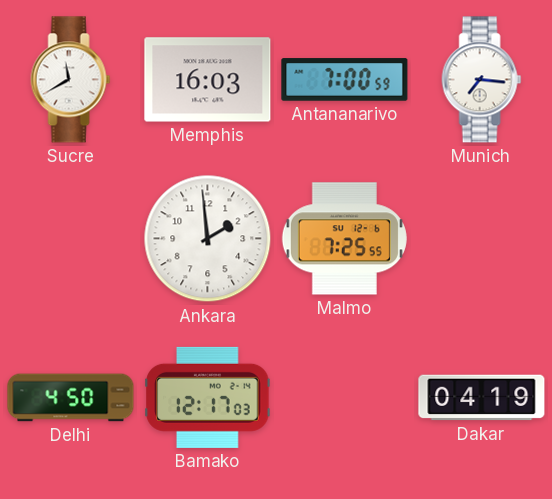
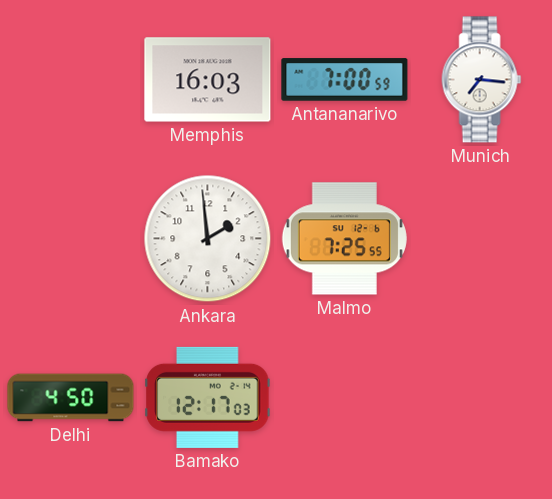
Sucre: 11:40 -> none
Dakar: 04:19 -> none
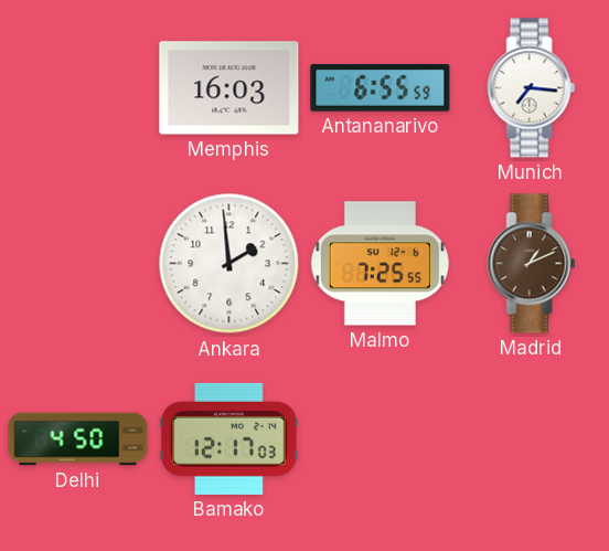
Antananarivo: 7:00 -> 6:55
Madrid: none -> 1:11
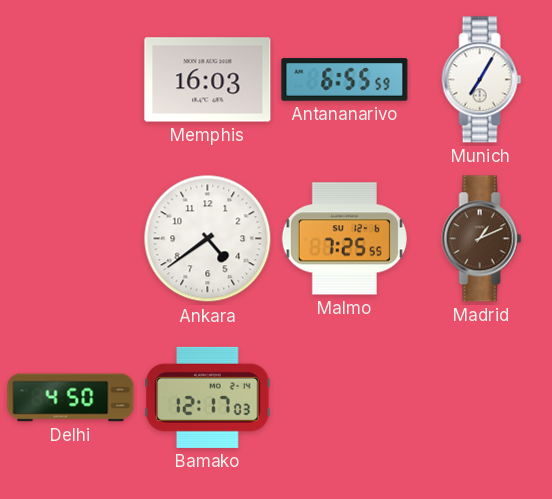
Munich: 7:16 -> 7:05
Ankara: 1:59 -> 4:39
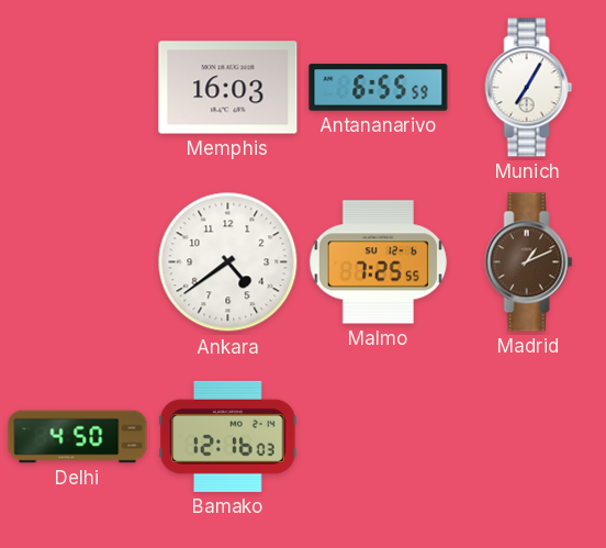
Bamako: 12:17 -> 12:16
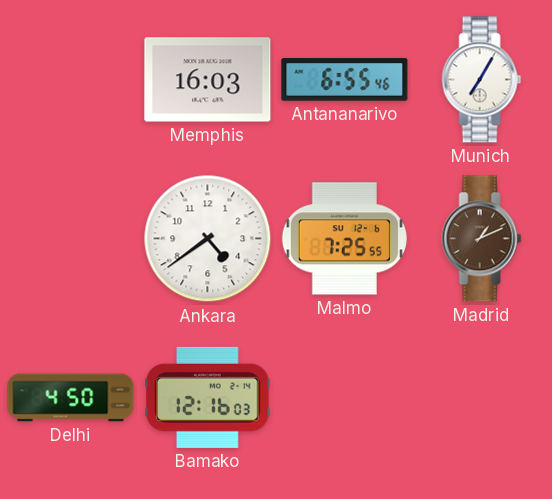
Antananarivo: 6:55:59 -> 6:55:46
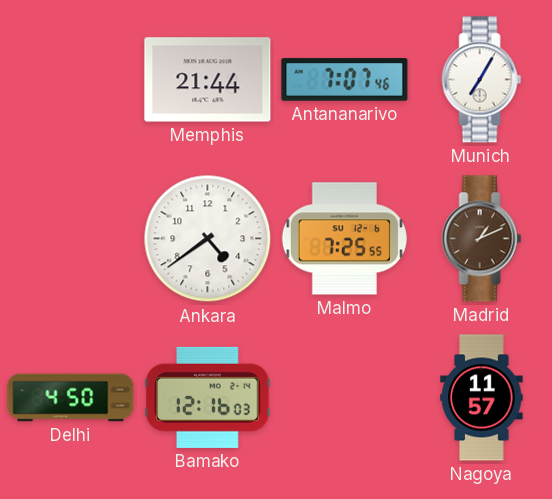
Memphis: 16:03 -> 21:44
Antananarivo: 6:55 -> 7:07
Nagoya: none -> 11:57
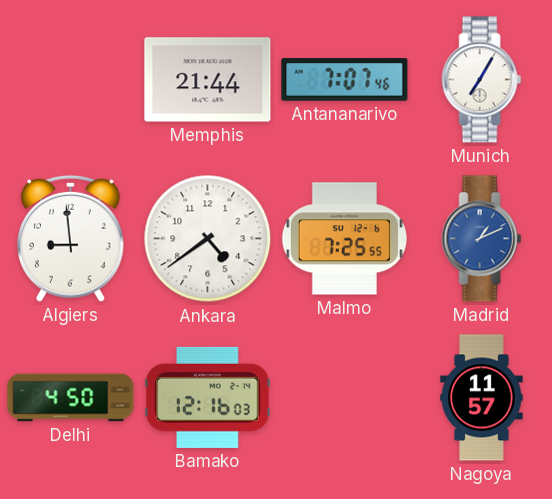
Algiers: none -> 8:59
Madrid dial: brown -> blue
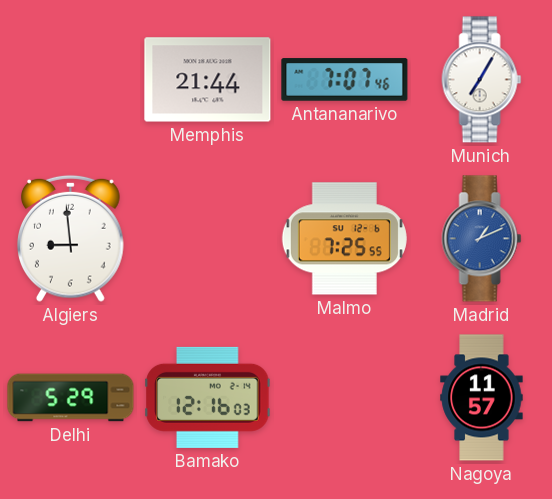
Ankara: 4:39 -> none
Delhi: 4:50 -> 5:29
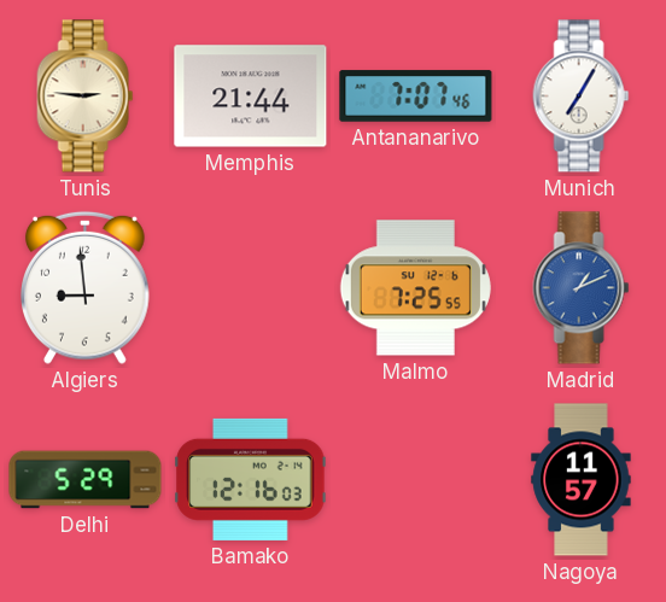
Tunis: none -> 2:46
